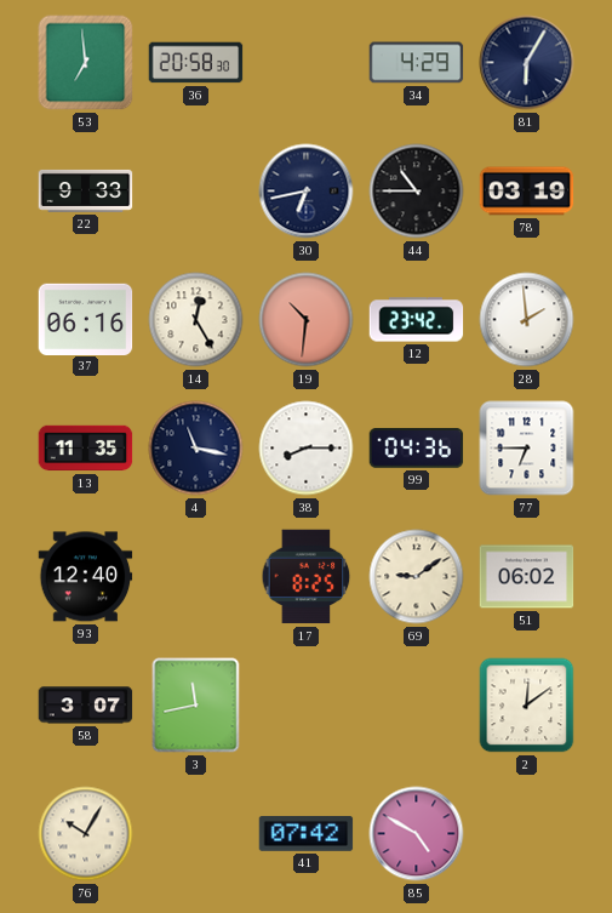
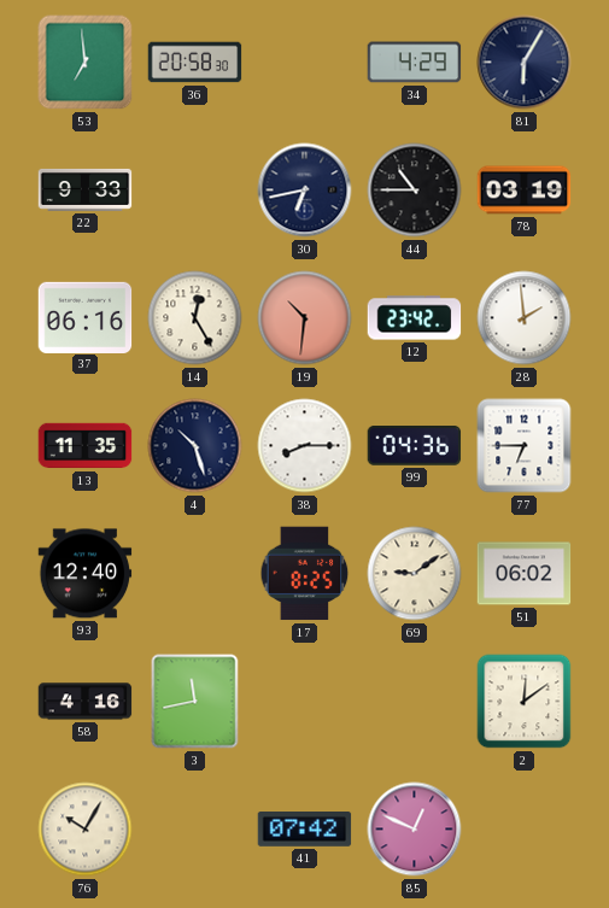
4: 11:17 -> 10:27
58: 3:07 -> 4:16
85: 4:50 -> 12:49
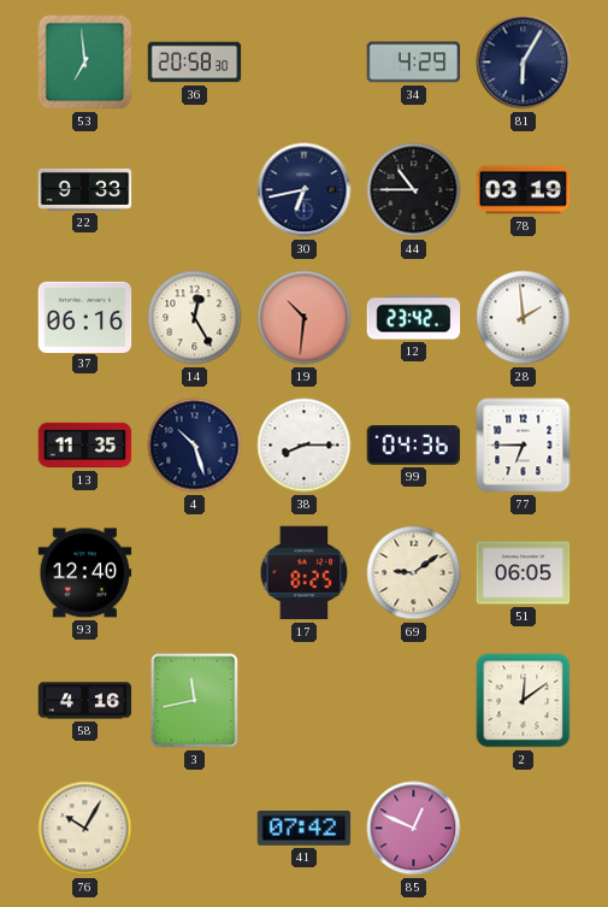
51: 06:02 -> 06:05
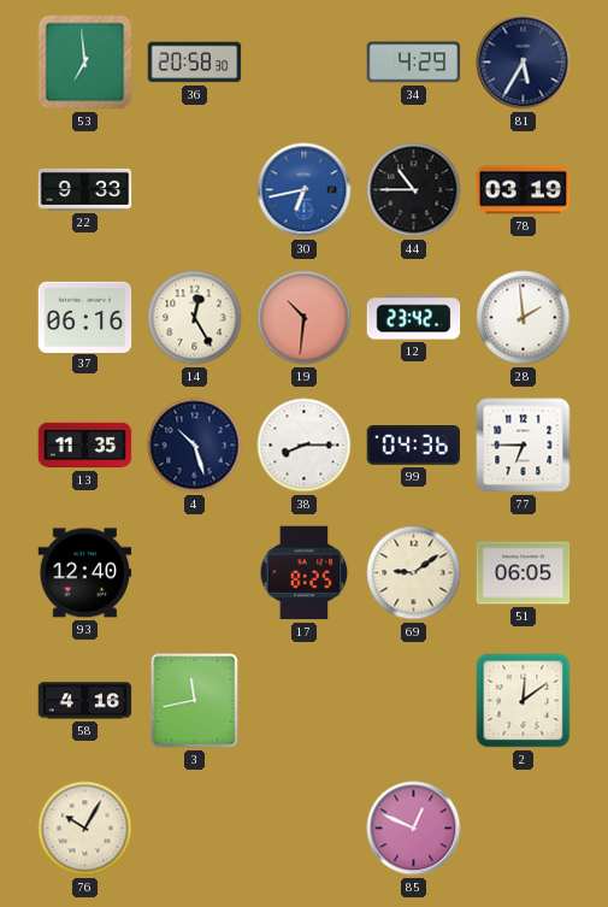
81: 6:05 -> 5:35
30 dial: navy -> blue
41: 07:42 -> none
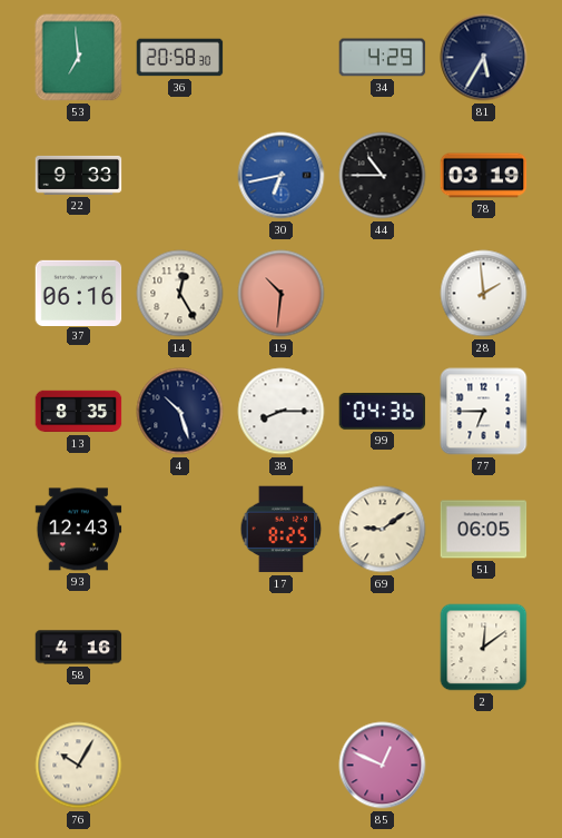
12: 23:42 -> none
13: 11:35 -> 8:35
93: 12:40 -> 12:43
3: 11:43 -> none
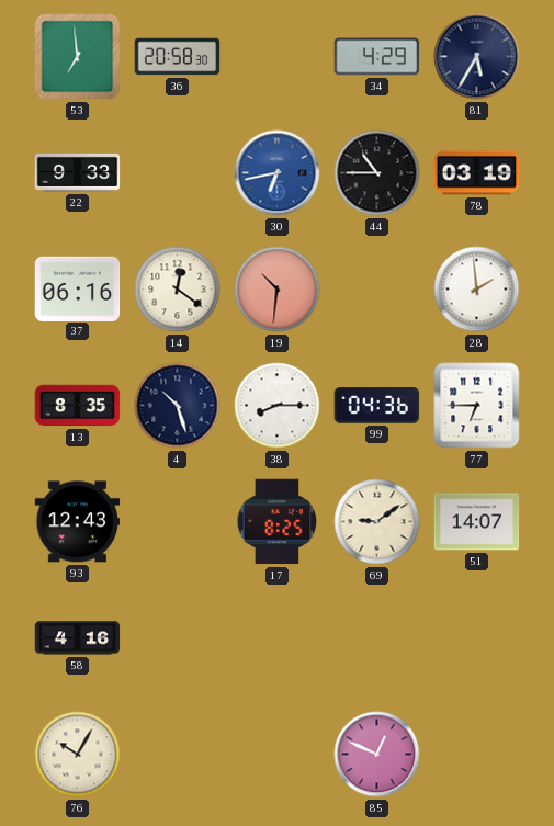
14: 12:25 -> 12:21
51: 06:05 -> 14:07
2: 12:09 -> none
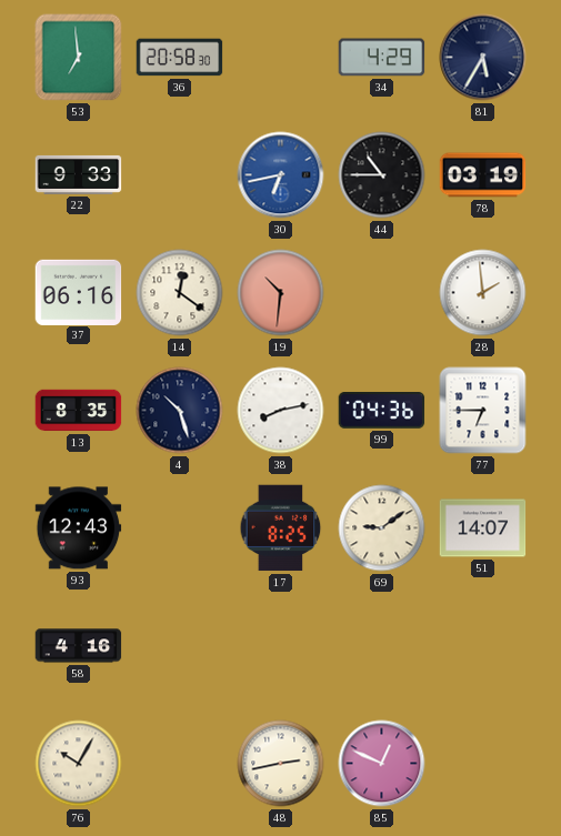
38: 8:15 -> 8:13
48: none -> 2:43
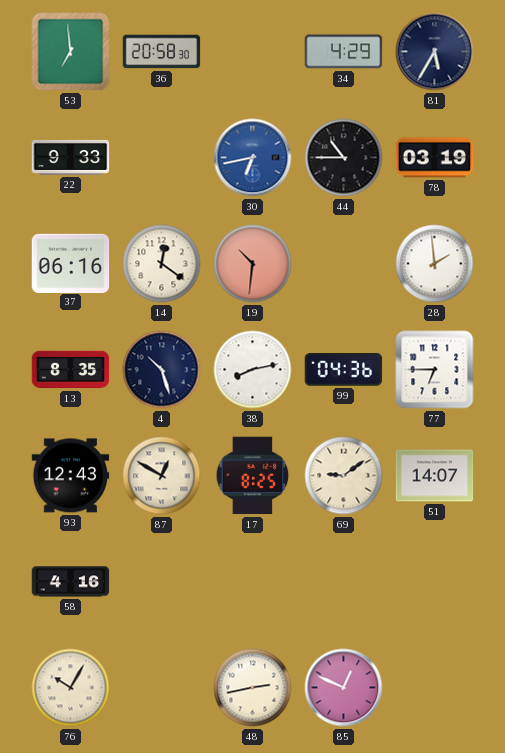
87: none -> 12:50
